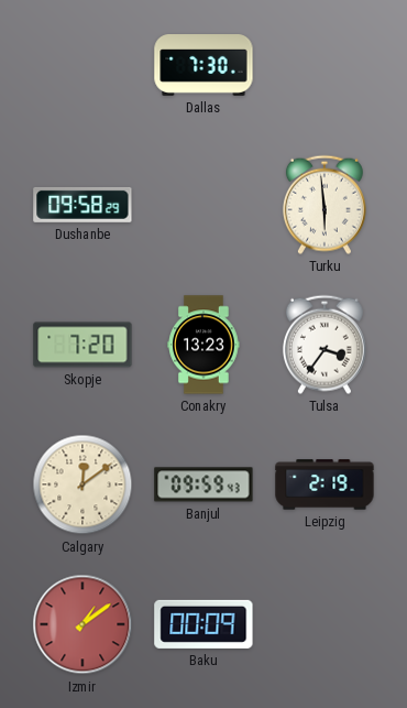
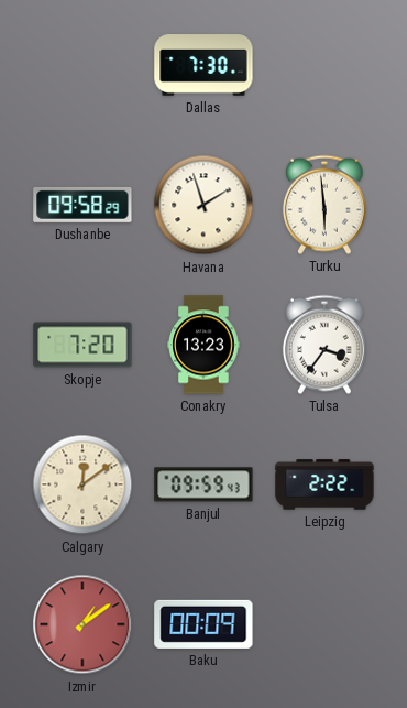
Havana: none -> 1:57
Leipzig: 2:19 -> 2:22
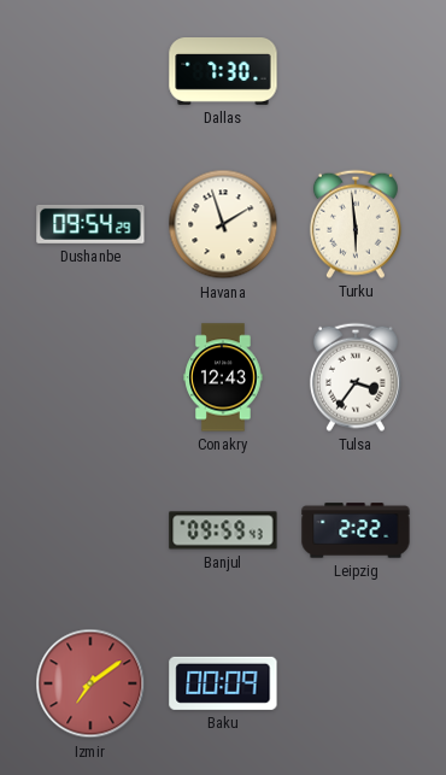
Dushanbe: 09:58 -> 09:54
Skopje: 7:20 -> none
Conakry: 13:23 -> 12:43
Calgary: 12:09 -> none
Izmir: 1:09 -> 7:09
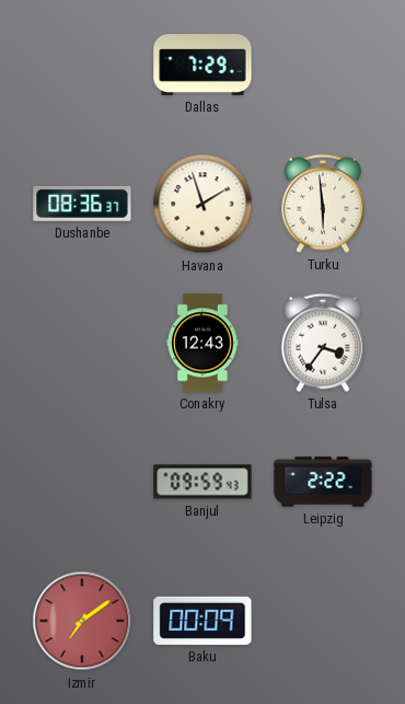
Dallas: 7:30 -> 7:29
Dushanbe: 09:54 -> 08:36
